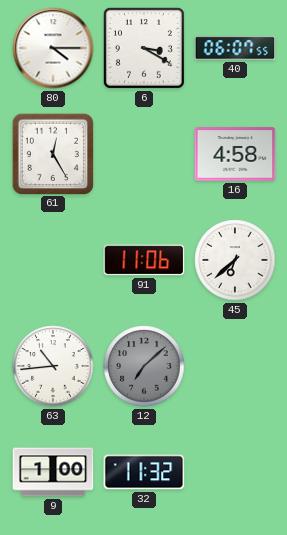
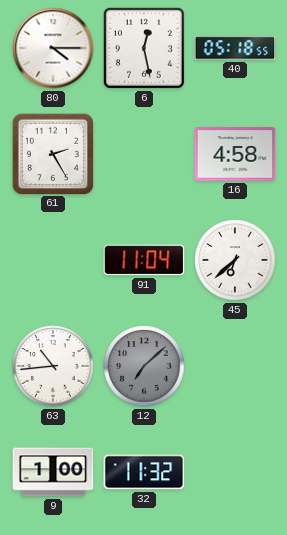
6: 3:20 -> 12:28
40: 06:07 -> 05:18
61: 12:25 -> 2:25
91: 11:06 -> 11:04
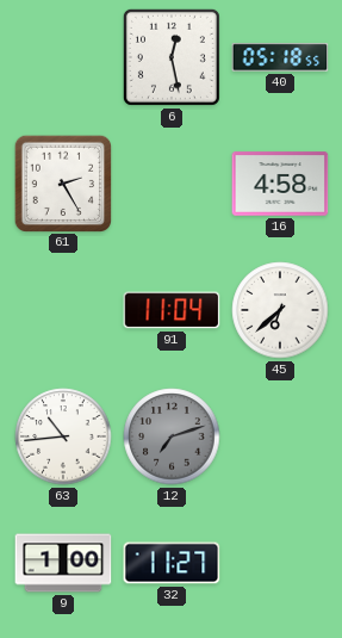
80: 4:15 -> none
12: 7:08 -> 7:12
32: 11:32 -> 11:27
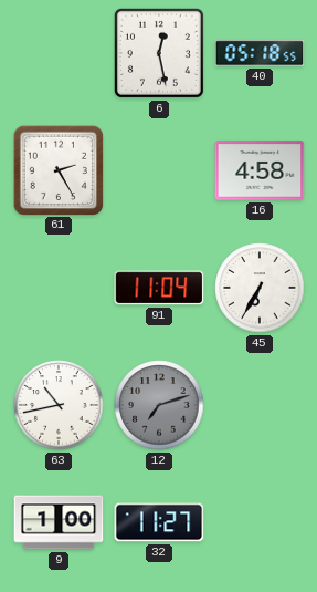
45: 6:38 -> 6:35
63: 10:44 -> 10:43
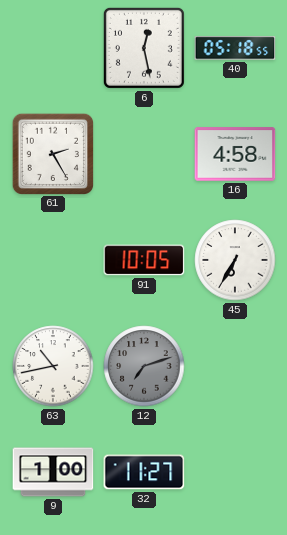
91: 11:04 -> 10:05
